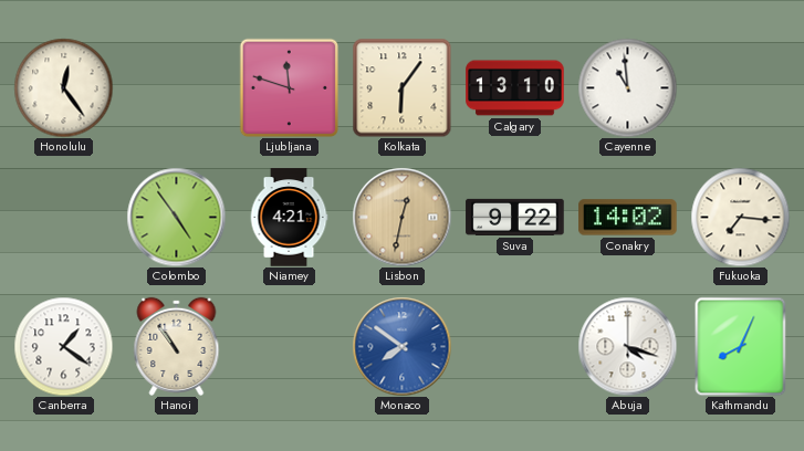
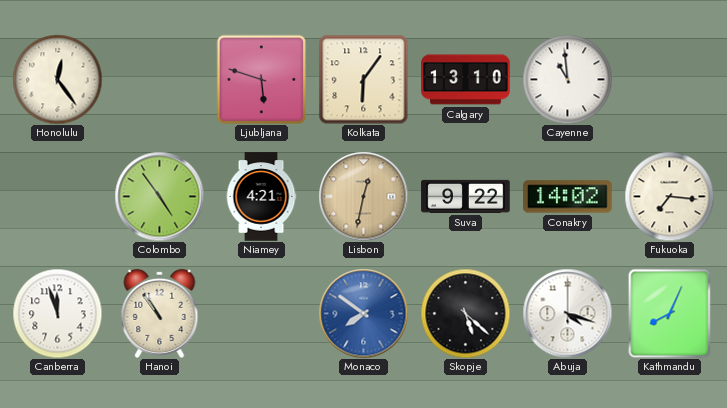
Ljubljana: 11:48 -> 5:48
Canberra: 1:21 -> 11:57
Skopje: none -> 5:22
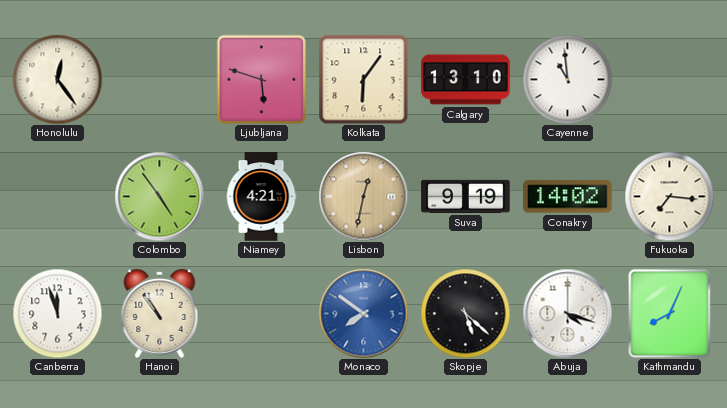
Suva: 9:22 -> 9:19
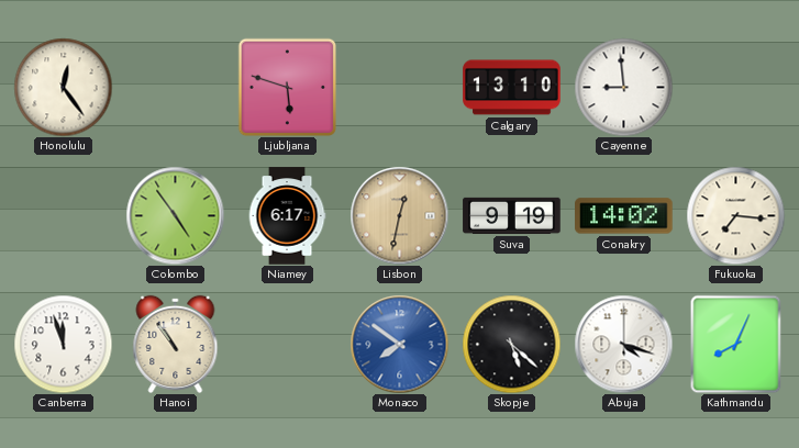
Kolkata: 6:06 -> none
Cayenne: 10:59 -> 8:59
Niamey: 4:21 -> 6:17
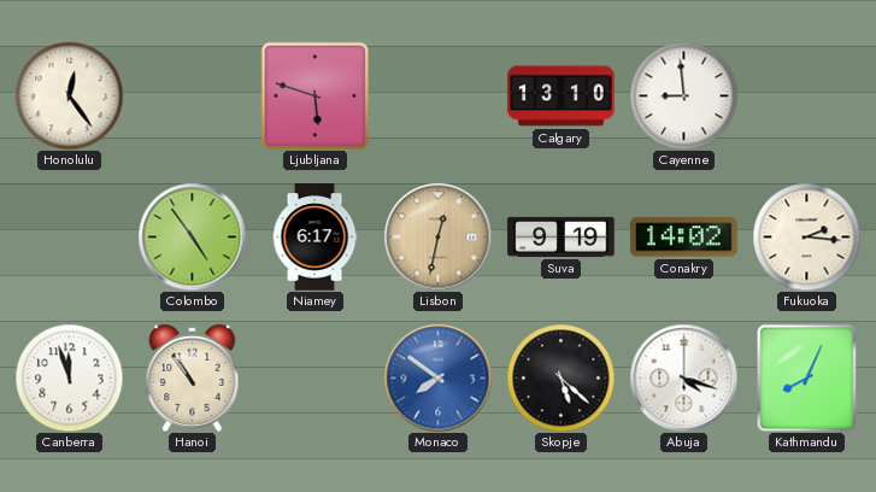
Fukuoka: 7:16 -> 2:16
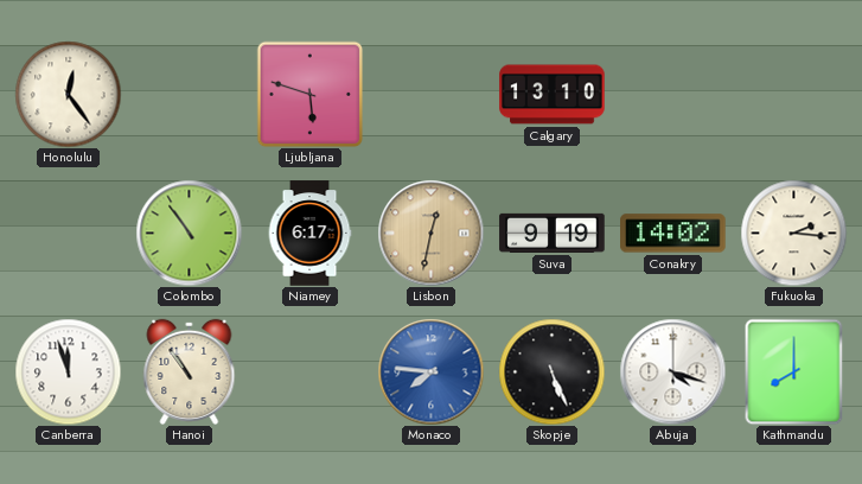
Cayenne: 8:59 -> none
Colombo: 4:54 -> 10:54
Monaco: 7:51 -> 7:46
Skopje: 5:22 -> 5:26
Kathmandu: 8:04 -> 8:00
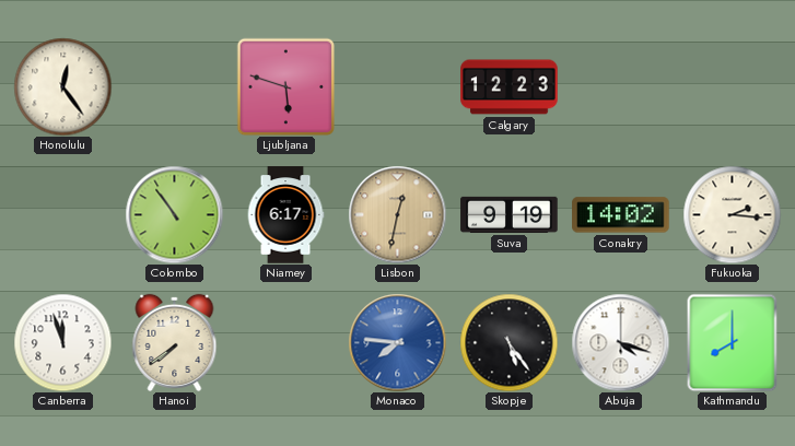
Calgary: 13:10 -> 12:23
Hanoi: 10:54 -> 7:39
Skopje: 5:26 -> 5:24
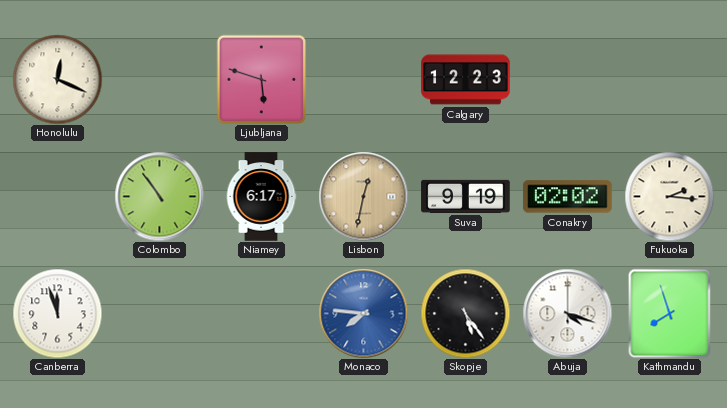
Honolulu: 12:24 -> 12:19
Conakry: 14:02 -> 02:02
Hanoi: 7:39 -> none
Kathmandu: 8:00 -> 7:57
